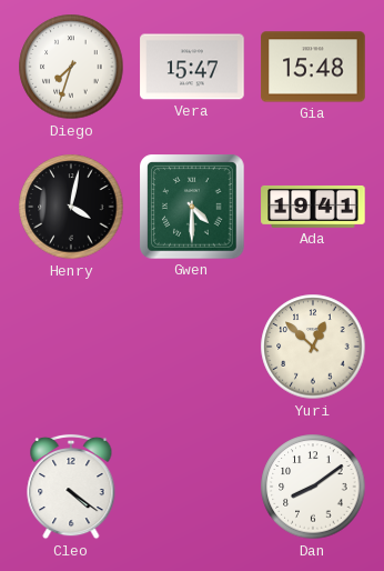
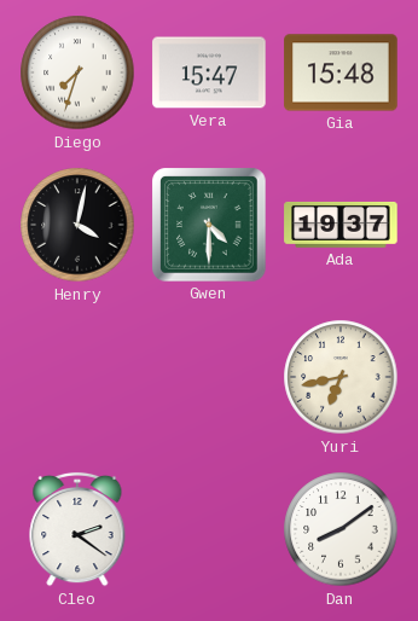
Ada: 19:41 -> 19:37
Yuri: 12:52 -> 6:43
Cleo: 4:21 -> 2:21
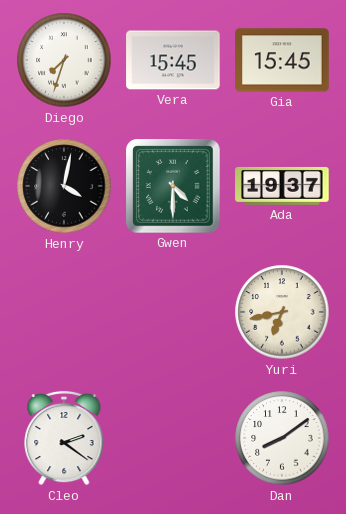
Vera: 15:47 -> 15:45
Gia: 15:48 -> 15:45
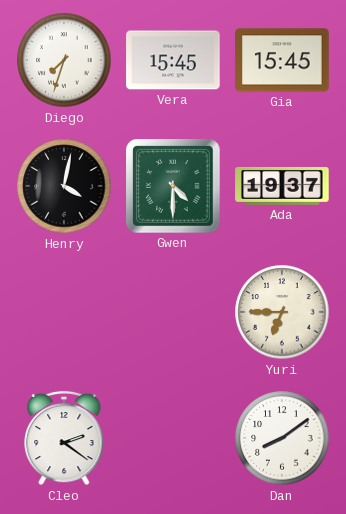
Yuri: 6:43 -> 6:45
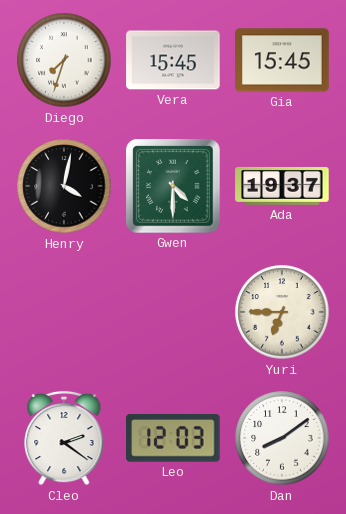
Leo: none -> 12:03
